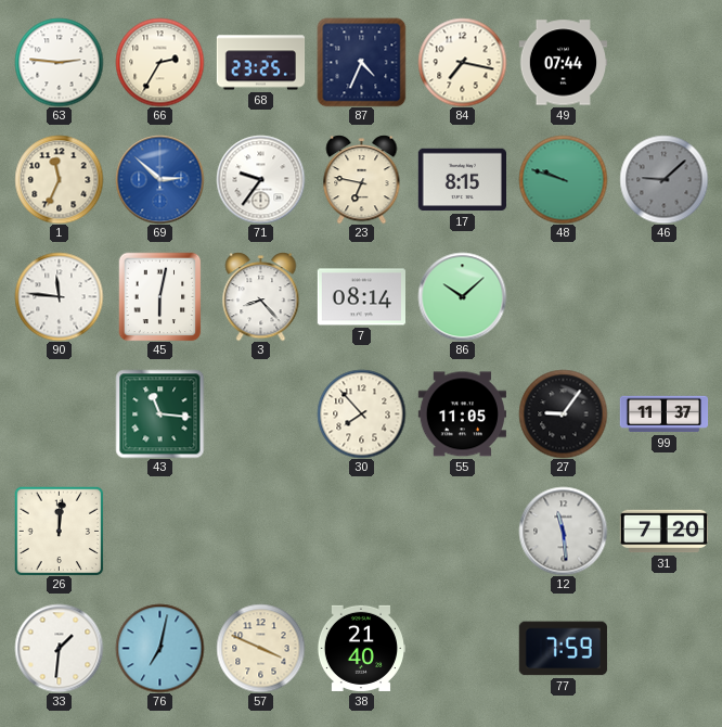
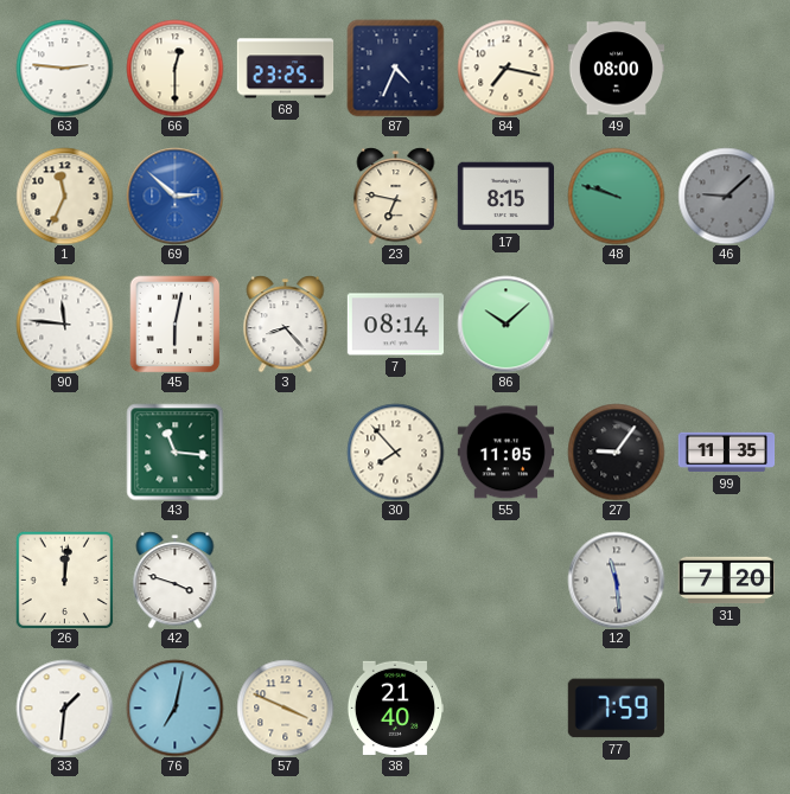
66: 2:35 -> 12:30
49: 07:44 -> 08:00
71: 9:36 -> none
99: 11:37 -> 11:35
42: none -> 3:48
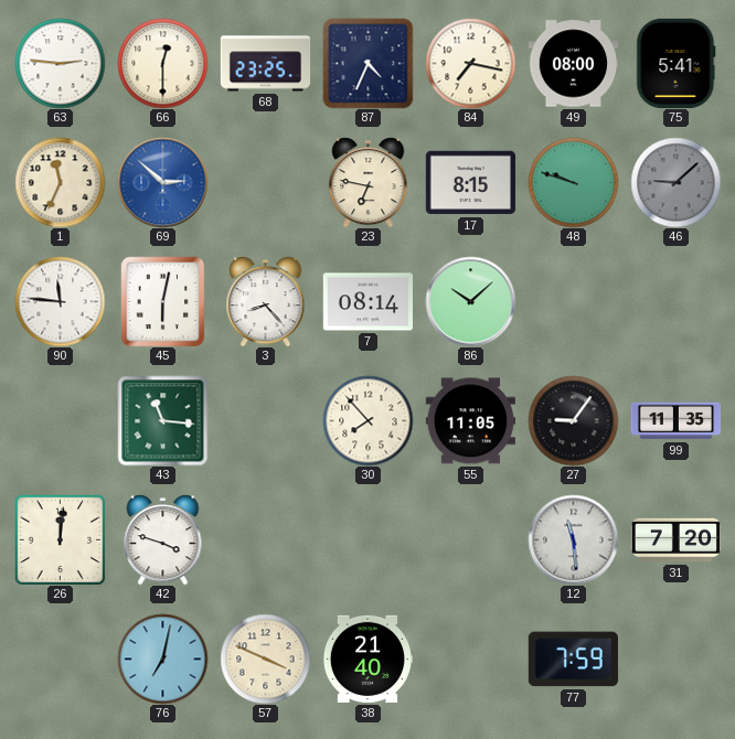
75: none -> 5:41
33: 1:31 -> none
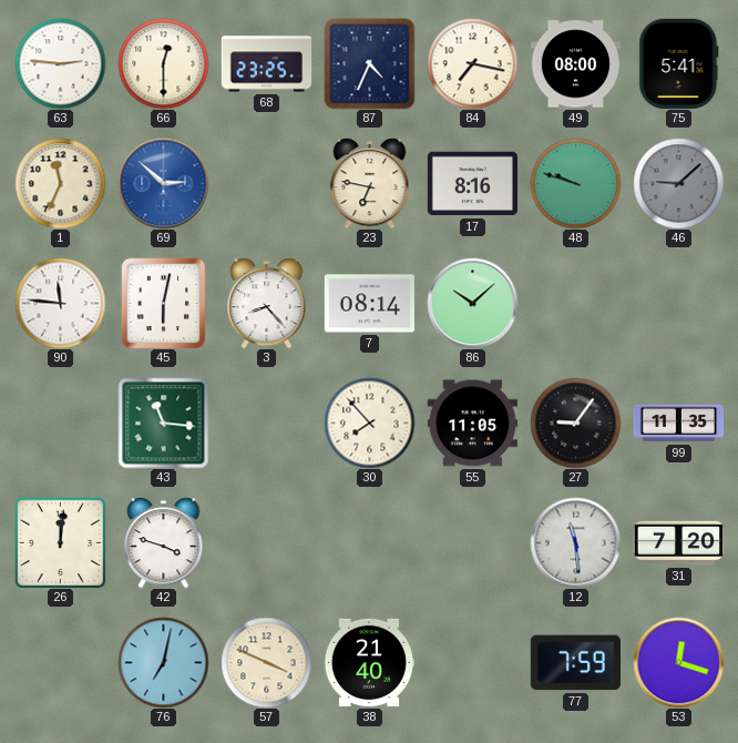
17: 8:15 -> 8:16
53: none -> 12:18
